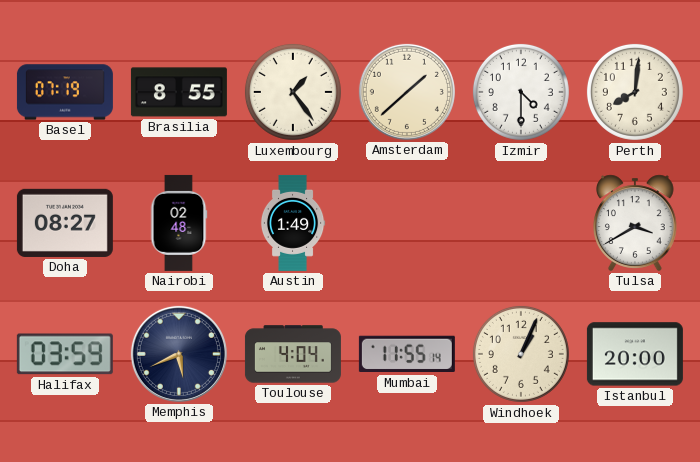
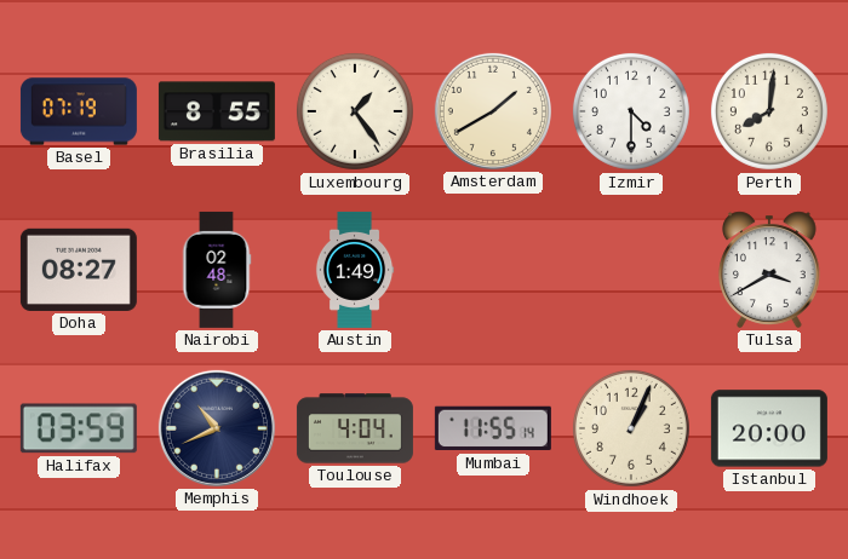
Amsterdam: 1:38 -> 1:40
Memphis: 5:41 -> 10:41
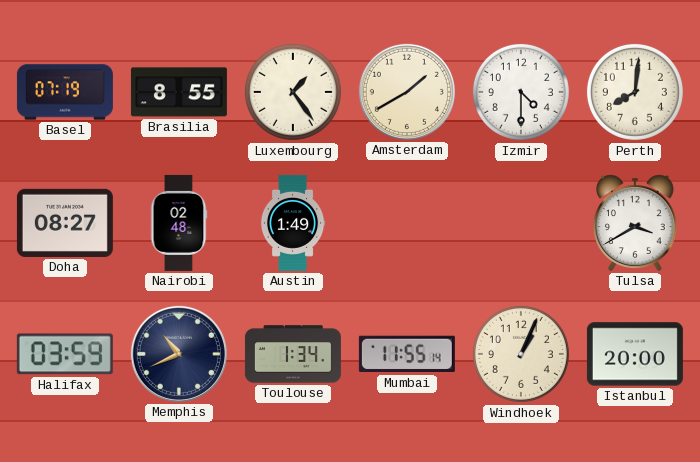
Toulouse: 4:04 -> 1:34
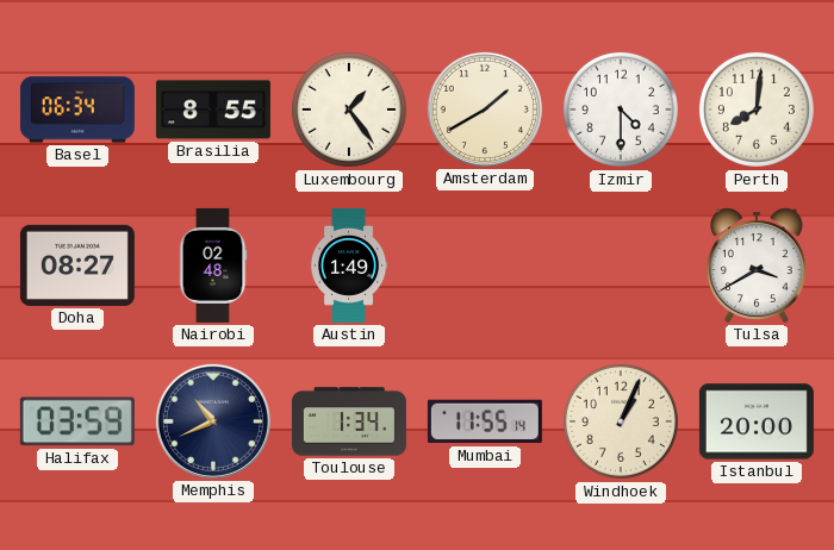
Basel: 07:19 -> 06:34
